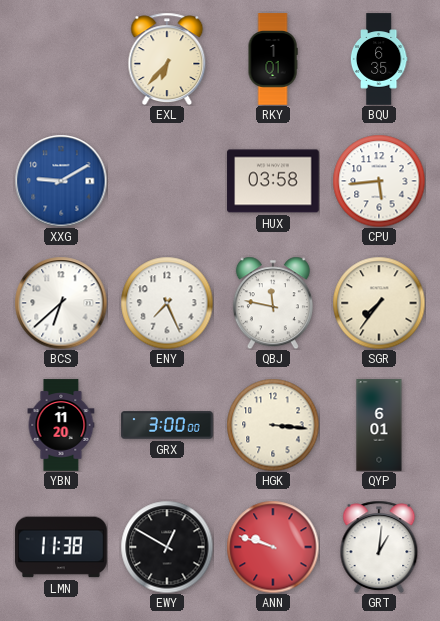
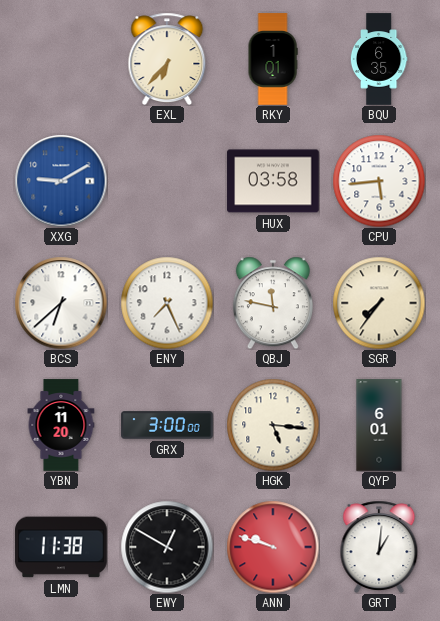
HGK: 3:16 -> 5:16
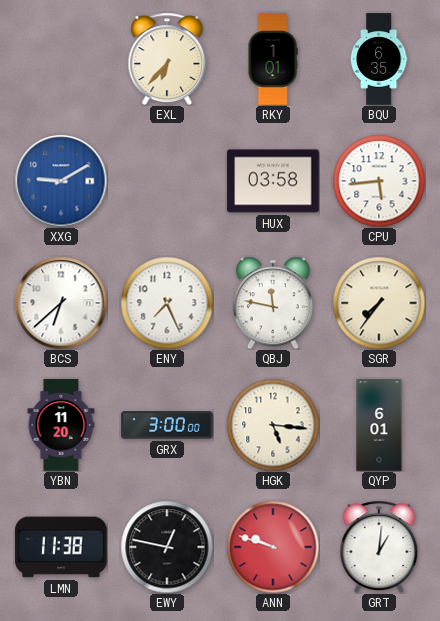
EWY: 12:50 -> 12:47
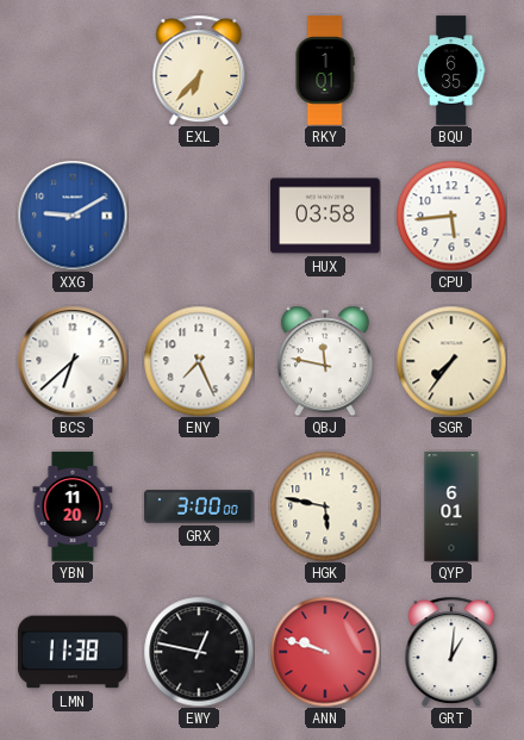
HGK: 5:16 -> 5:47
